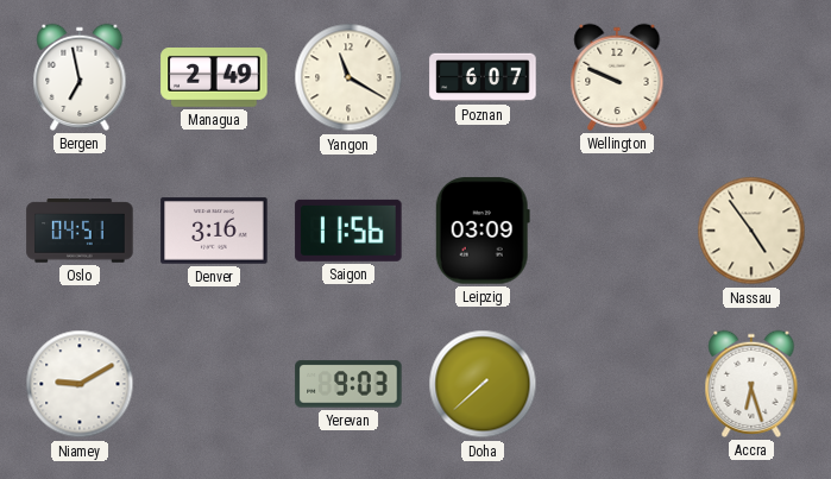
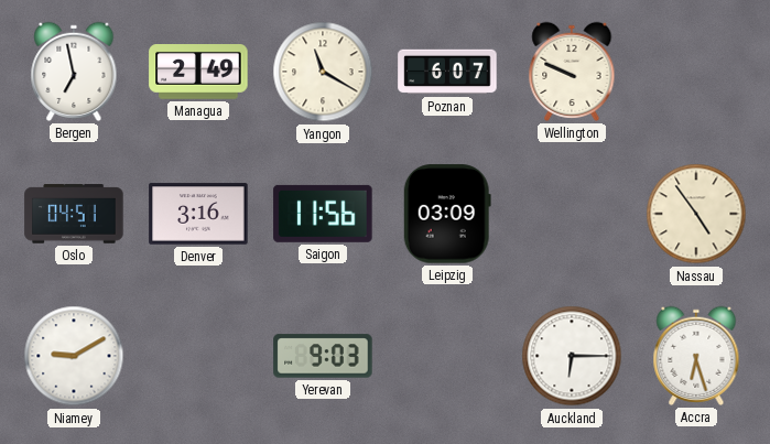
Doha: 7:38 -> none
Auckland: none -> 6:15
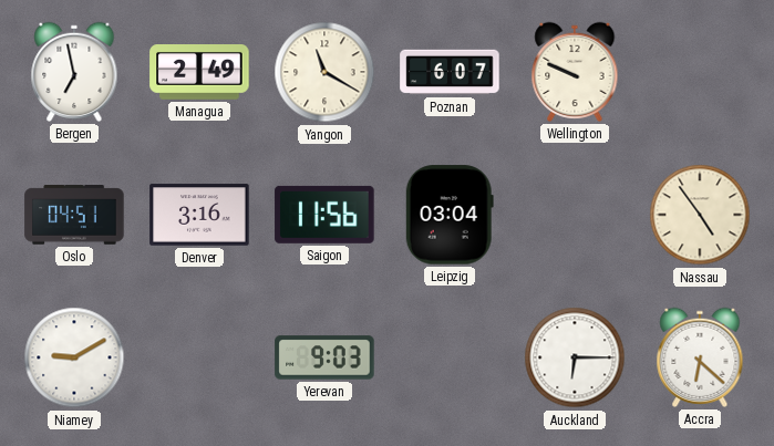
Leipzig: 03:09 -> 03:04
Accra: 6:27 -> 6:22
